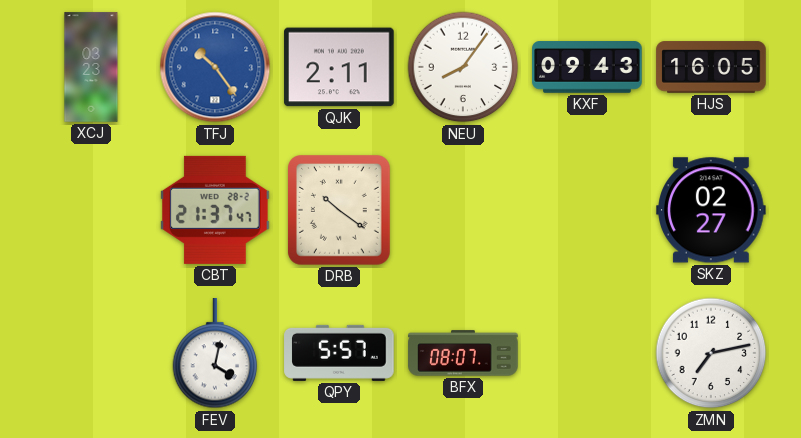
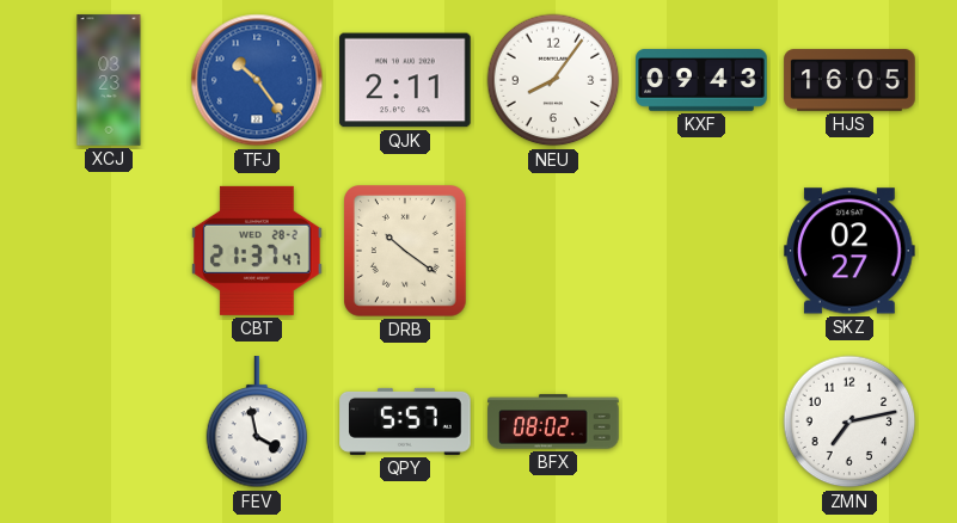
FEV: 4:02 -> 3:58
BFX: 08:07 -> 08:02
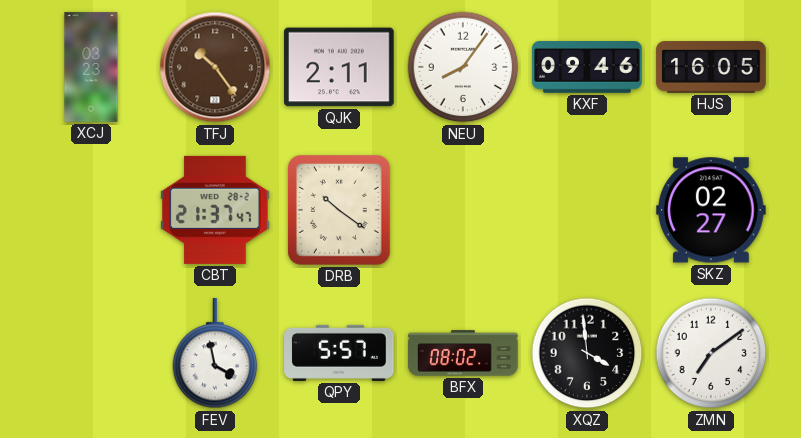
TFJ dial: blue -> brown
KXF: 09:43 -> 09:46
XQZ: none -> 3:59
ZMN: 7:13 -> 7:09
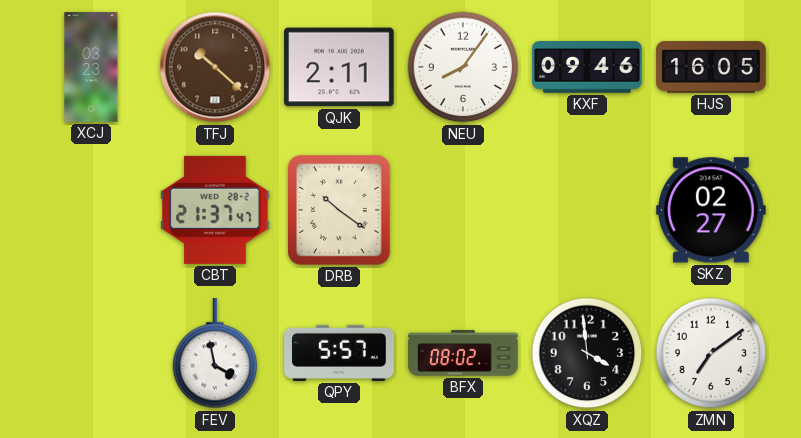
TFJ: 10:24 -> 10:22
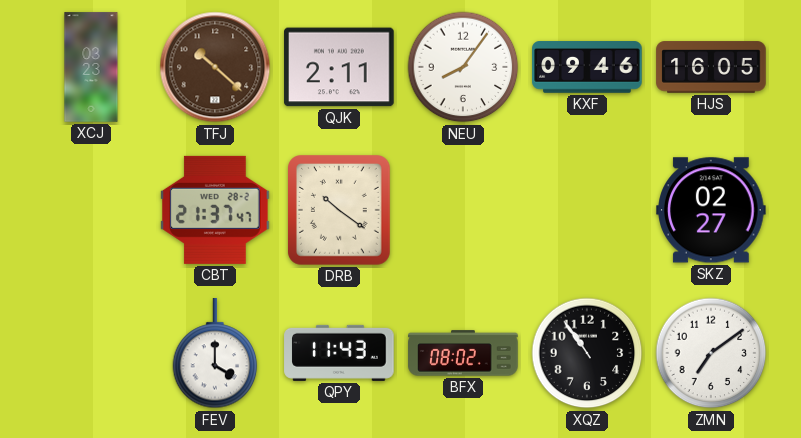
FEV: 3:58 -> 4:00
QPY: 5:57 -> 11:43
XQZ: 3:59 -> 10:54
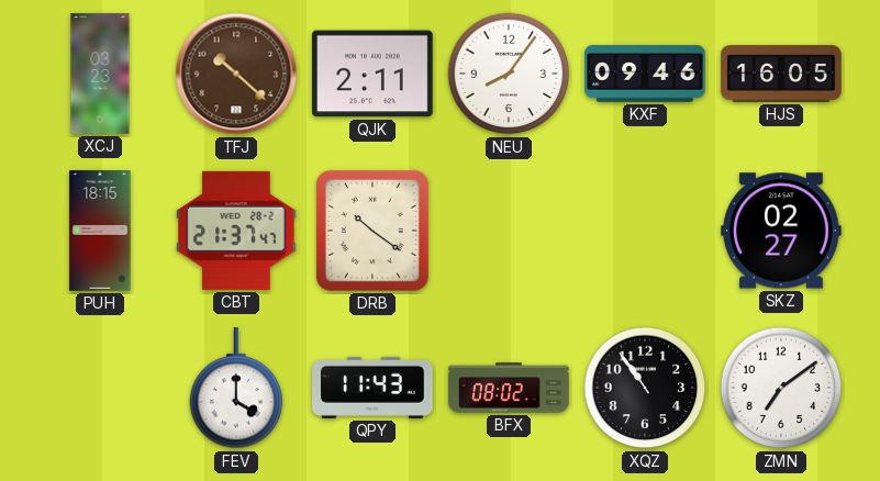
PUH: none -> 18:15
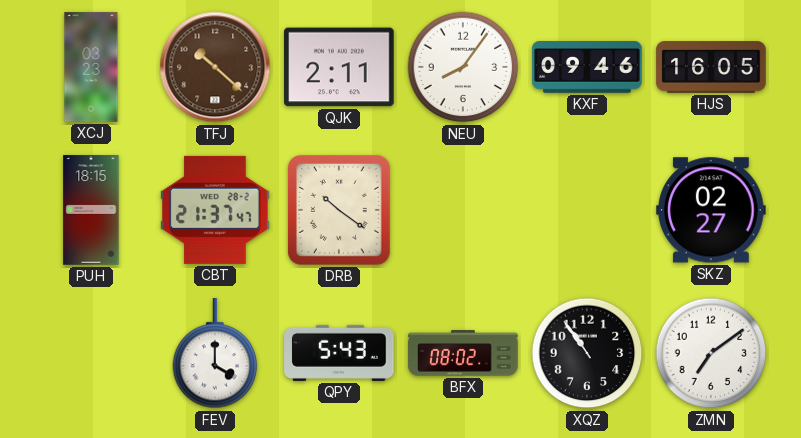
QPY: 11:43 -> 5:43
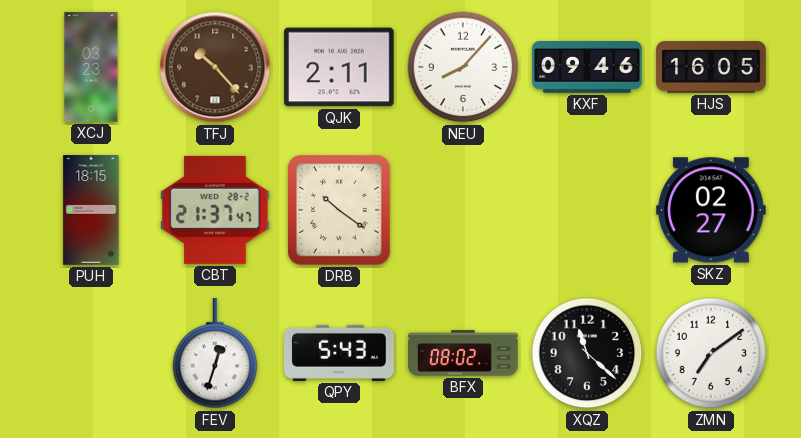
TFJ: 10:22 -> 10:23
NEU: 8:06 -> 8:07
FEV: 4:00 -> 12:33
XQZ: 10:54 -> 11:22
